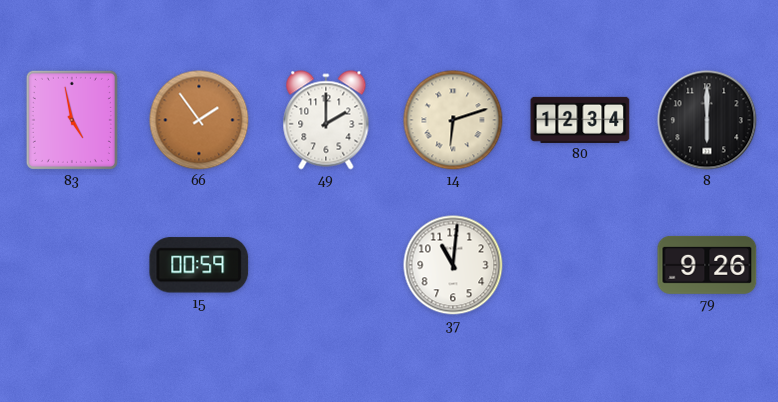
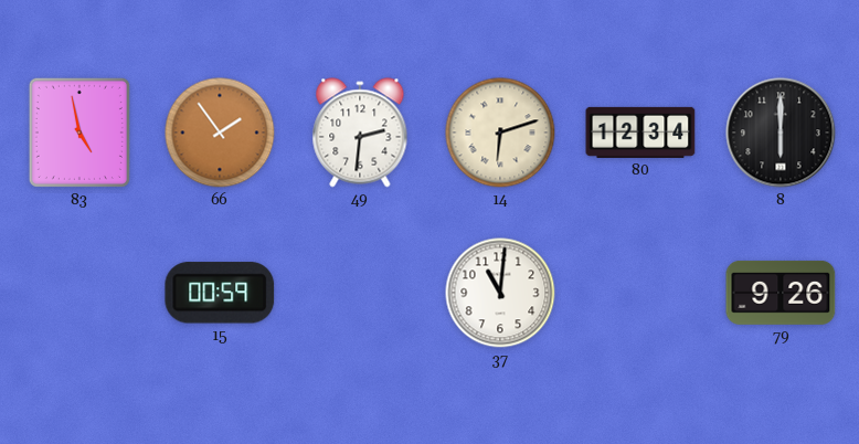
49: 2:00 -> 2:31
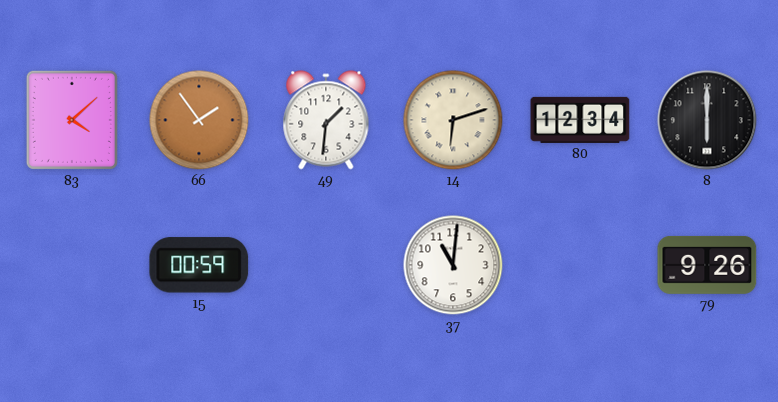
83: 4:58 -> 4:08
49: 2:31 -> 1:31
